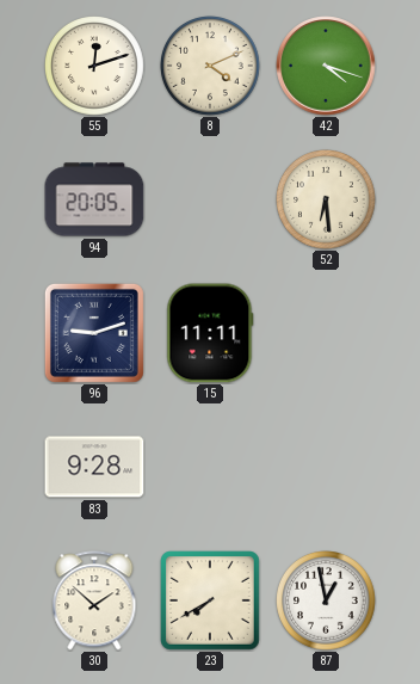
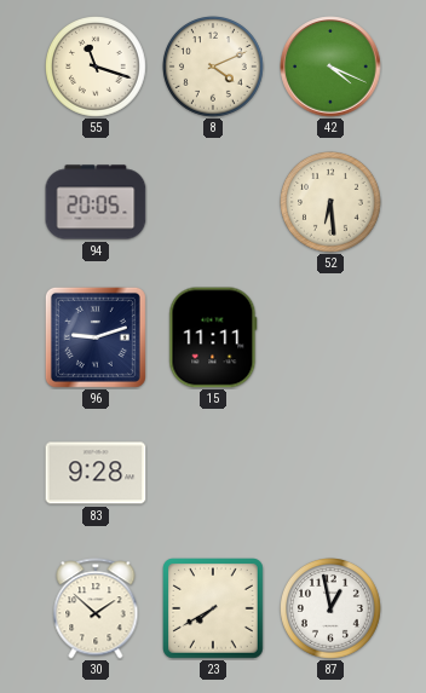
55: 12:12 -> 11:18
42: 4:18 -> 4:19
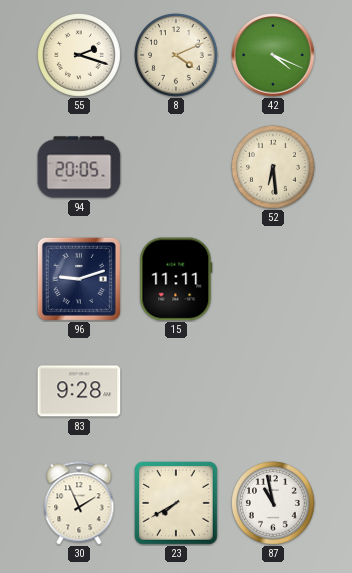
55: 11:18 -> 2:18
30: 1:52 -> 1:56
87: 12:58 -> 10:58
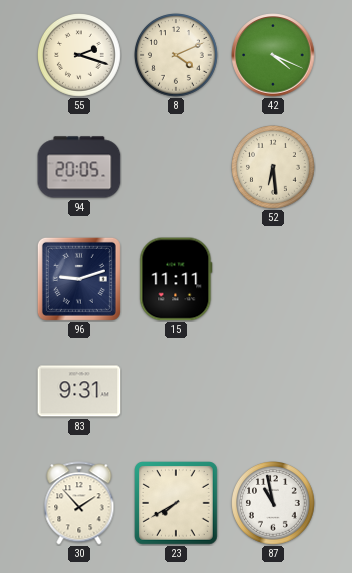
83: 9:28 -> 9:31
30: 1:56 -> 1:53
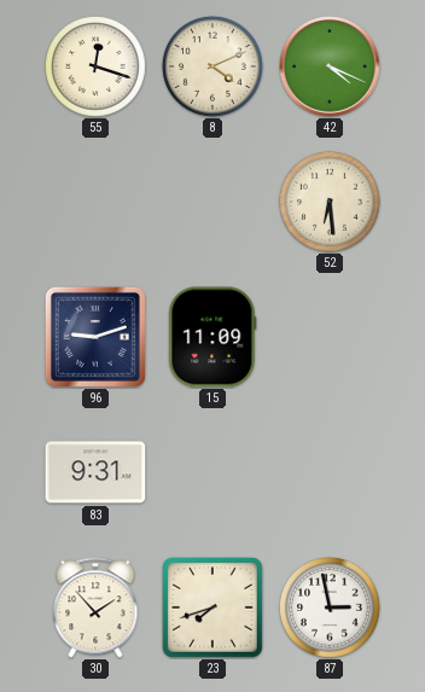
55: 2:18 -> 12:18
94: 20:05 -> none
15: 11:11 -> 11:09
23: 7:40 -> 7:42
87: 10:58 -> 2:58
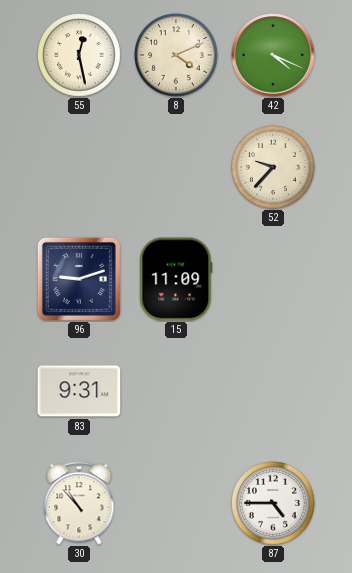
55: 12:18 -> 12:28
52: 6:29 -> 9:37
30: 1:53 -> 10:53
23: 7:42 -> none
87: 2:58 -> 4:45
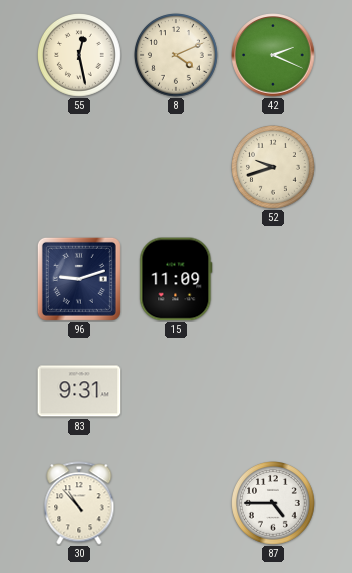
42: 4:19 -> 2:19
52: 9:37 -> 9:42
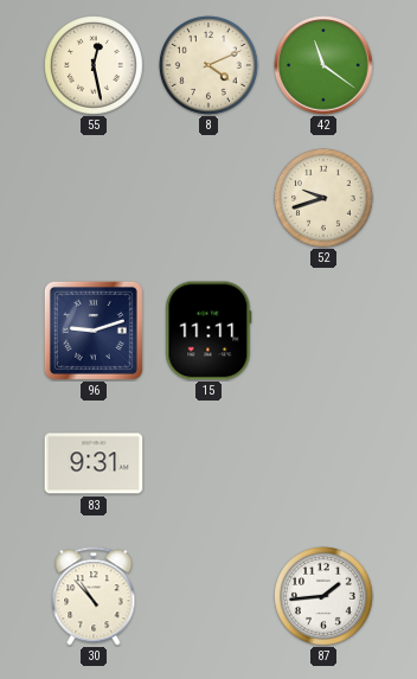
42: 2:19 -> 11:21
15: 11:09 -> 11:11
87: 4:45 -> 1:44
